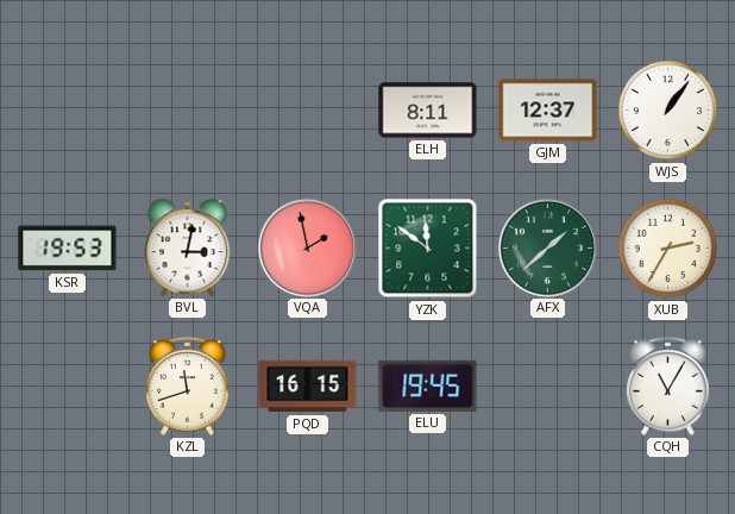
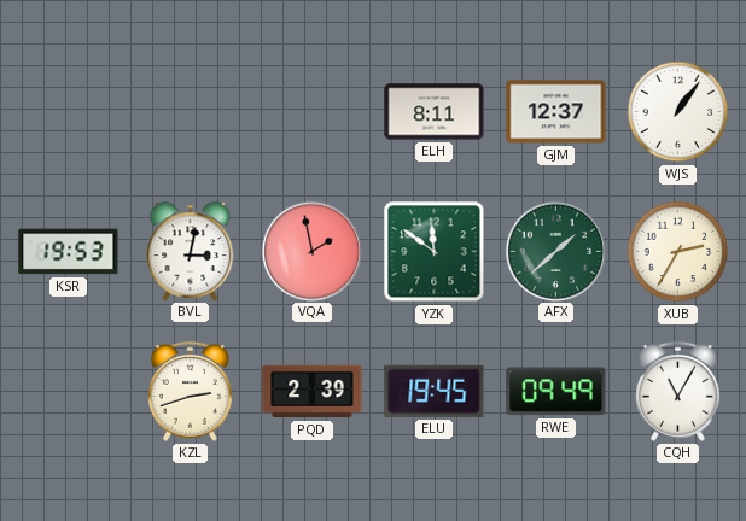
KZL: 11:42 -> 2:42
PQD: 16:15 -> 2:39
RWE: none -> 09:49
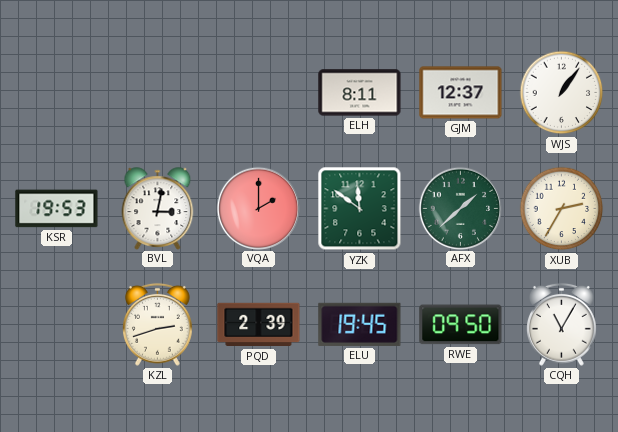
VQA: 1:58 -> 2:00
RWE: 09:49 -> 09:50
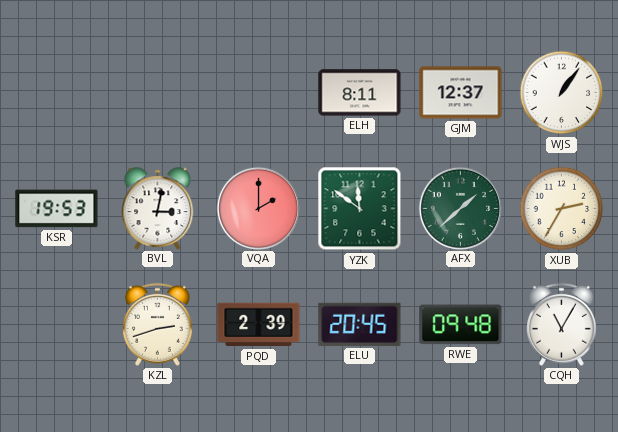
ELU: 19:45 -> 20:45
RWE: 09:50 -> 09:48
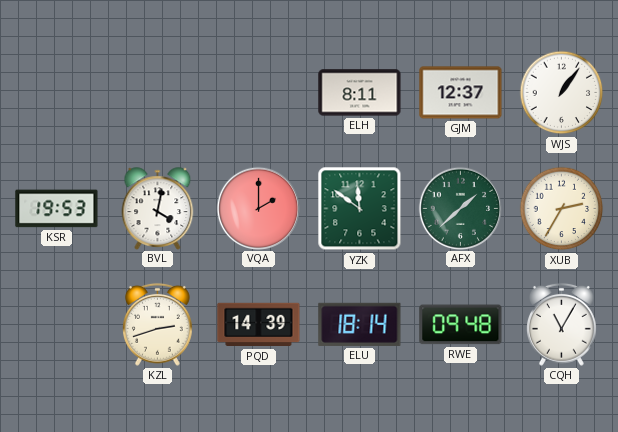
BVL: 3:02 -> 4:02
PQD: 2:39 -> 14:39
ELU: 20:45 -> 18:14
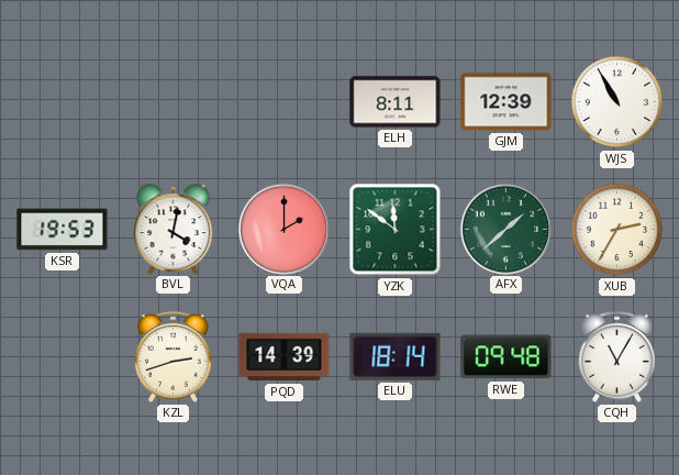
GJM: 12:37 -> 12:39
WJS: 1:06 -> 10:55
